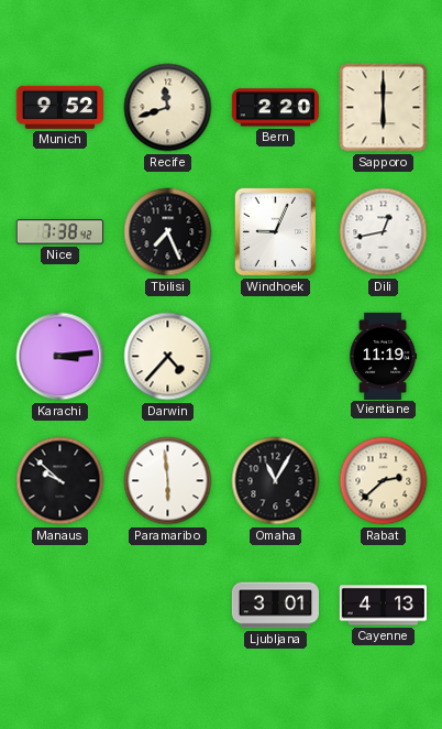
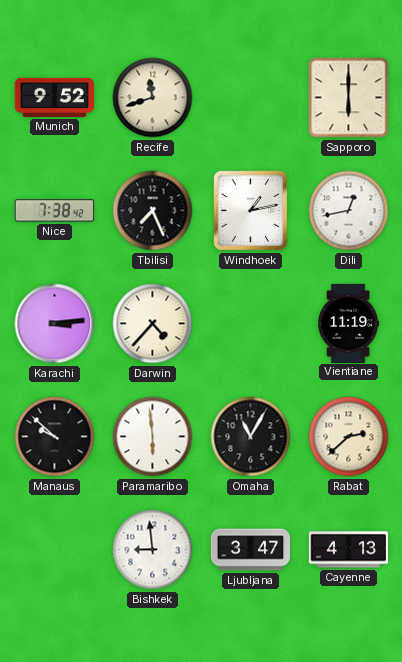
Bern: 2:20 -> none
Windhoek: 9:04 -> 1:13
Bishkek: none -> 8:59
Ljubljana: 3:01 -> 3:47
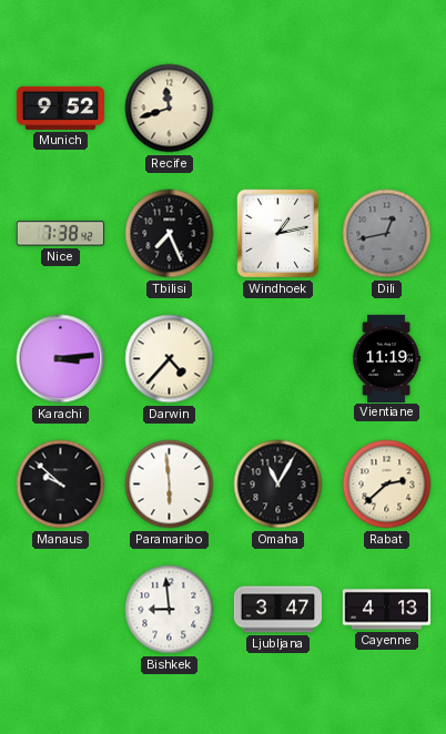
Sapporo: 6:00 -> none
Dili dial: white -> grey
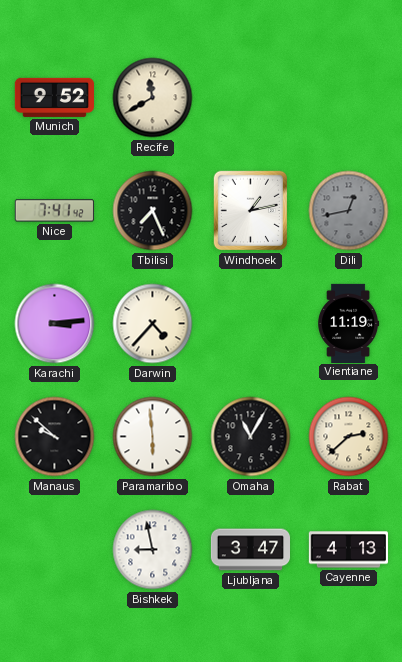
Recife: 11:42 -> 11:40
Nice: 7:38 -> 7:41
Bishkek: 8:59 -> 8:58
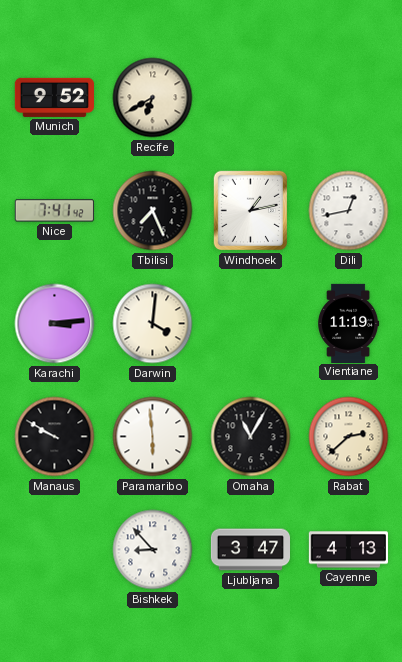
Recife: 11:40 -> 6:40
Dili dial: grey -> white
Darwin: 4:37 -> 4:01
Manaus: 9:52 -> 9:50
Bishkek: 8:58 -> 8:53
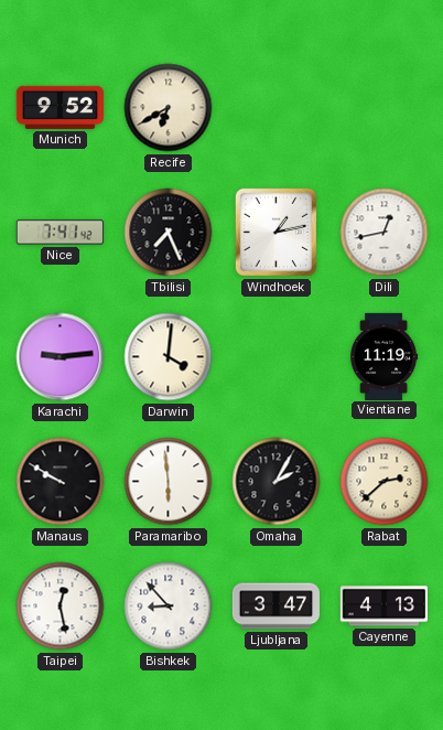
Karachi: 3:14 -> 9:14
Omaha: 11:05 -> 2:05
Taipei: none -> 12:28
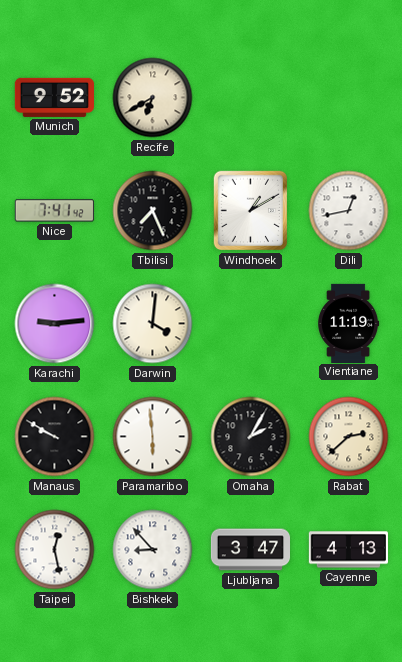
Windhoek: 1:13 -> 1:10
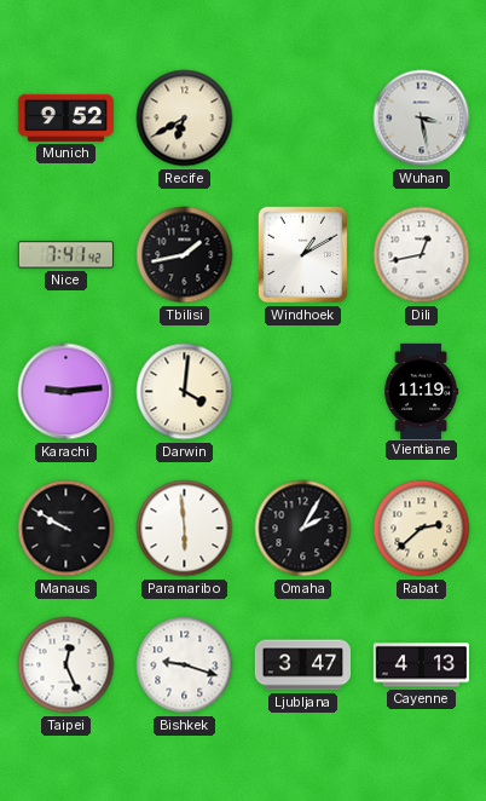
Wuhan: none -> 3:28
Tbilisi: 7:26 -> 1:43
Taipei: 12:28 -> 12:26
Bishkek: 8:53 -> 9:18
